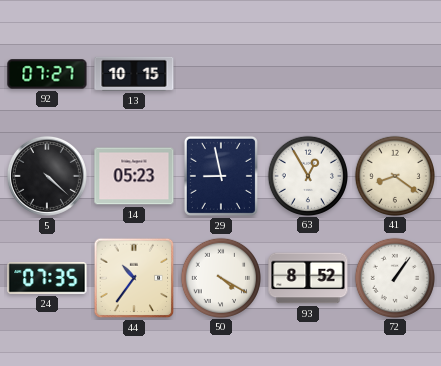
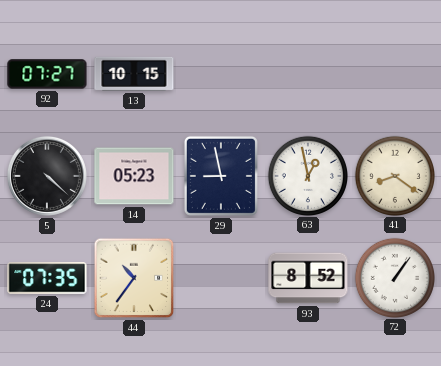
63: 12:55 -> 12:58
50: 4:20 -> none
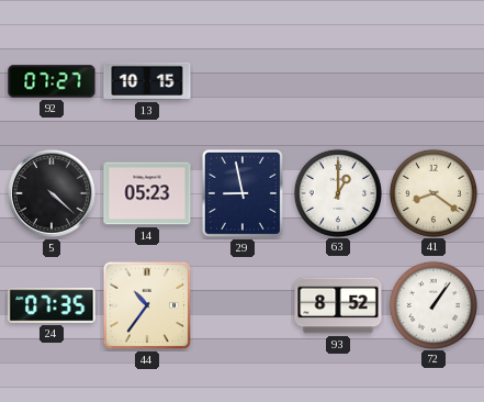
63: 12:58 -> 1:00
